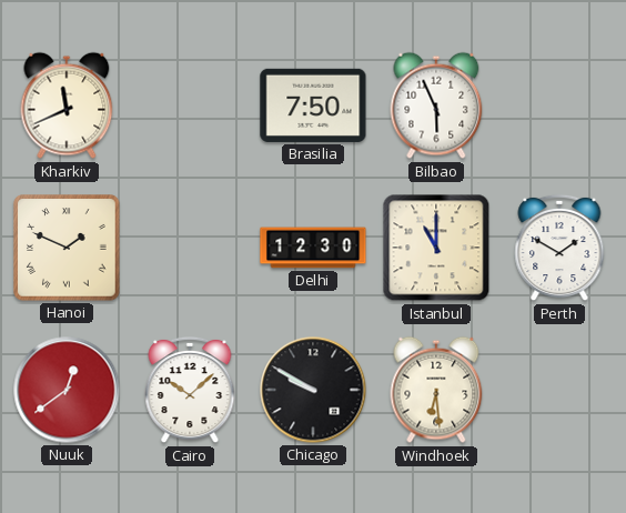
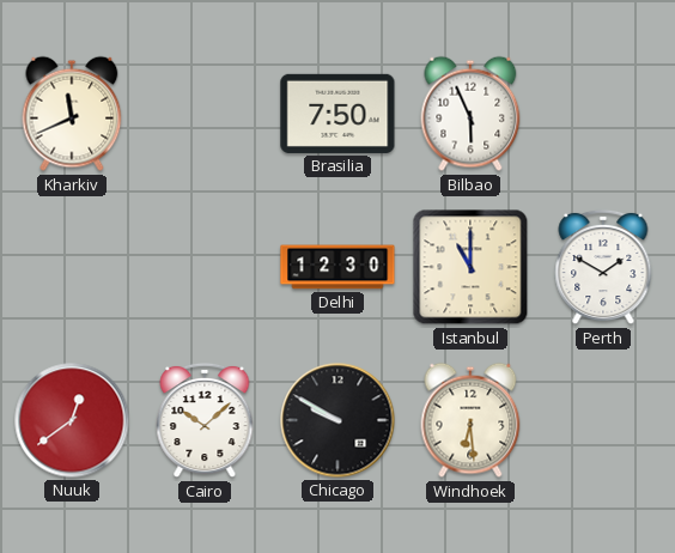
Hanoi: 1:49 -> none
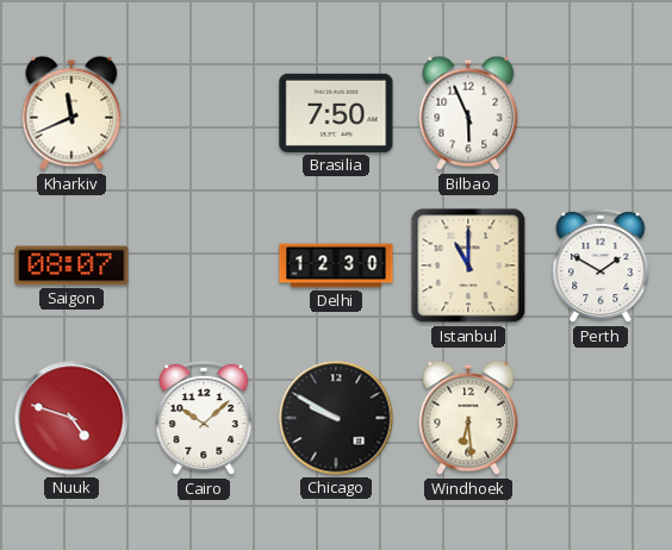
Saigon: none -> 08:07
Nuuk: 12:39 -> 4:48
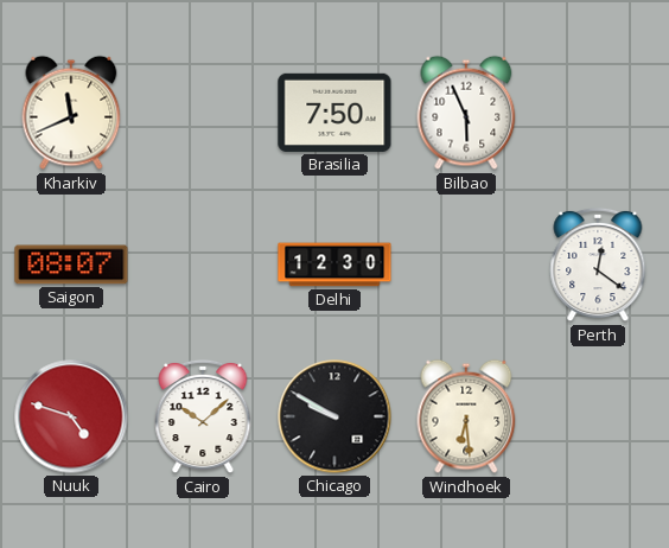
Istanbul: 11:00 -> none
Perth: 1:50 -> 12:21
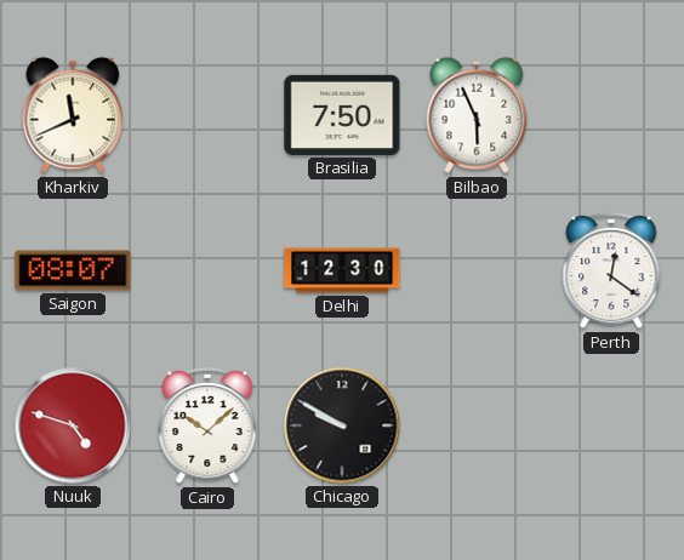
Windhoek: 6:29 -> none
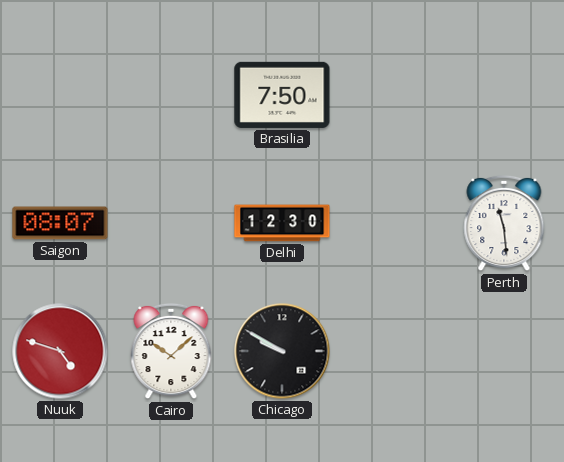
Kharkiv: 11:41 -> none
Bilbao: 5:56 -> none
Perth: 12:21 -> 11:29
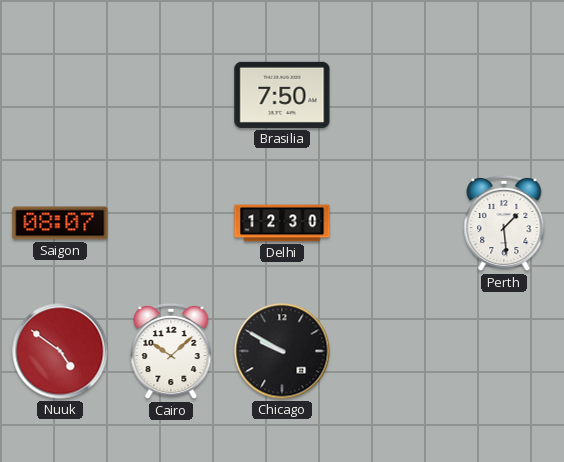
Perth: 11:29 -> 1:29
Nuuk: 4:48 -> 4:51
